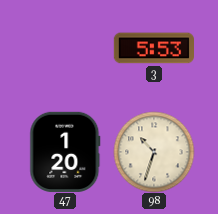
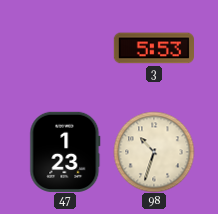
47: 1:20 -> 1:23
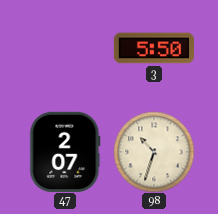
3: 5:53 -> 5:50
47: 1:23 -> 2:07
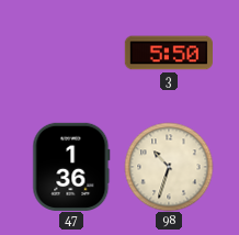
47: 2:07 -> 1:36
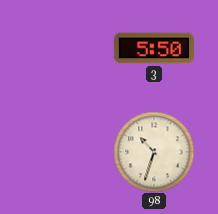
47: 1:36 -> none
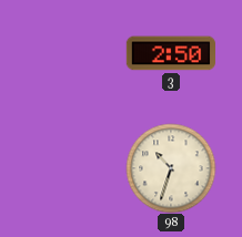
3: 5:50 -> 2:50
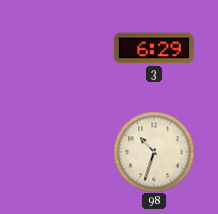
3: 2:50 -> 6:29
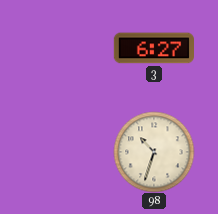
3: 6:29 -> 6:27
